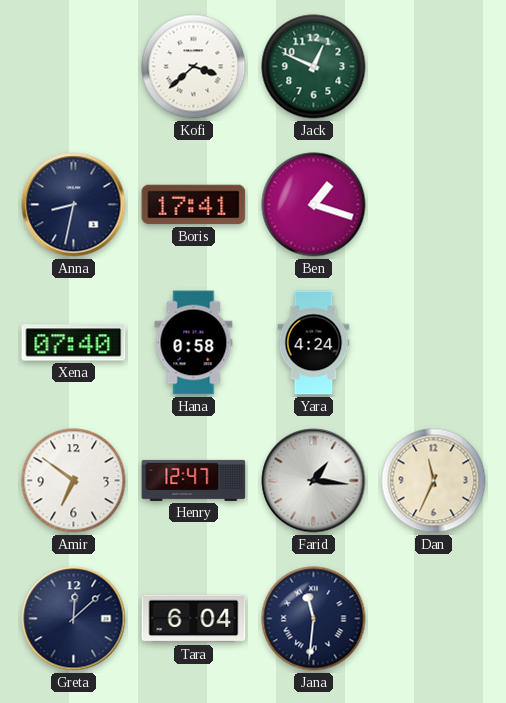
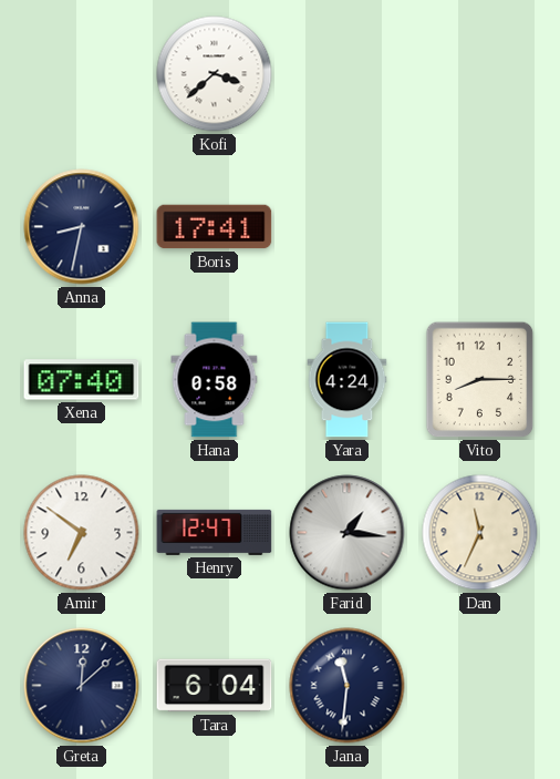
Jack: 12:49 -> none
Ben: 1:18 -> none
Vito: none -> 8:15
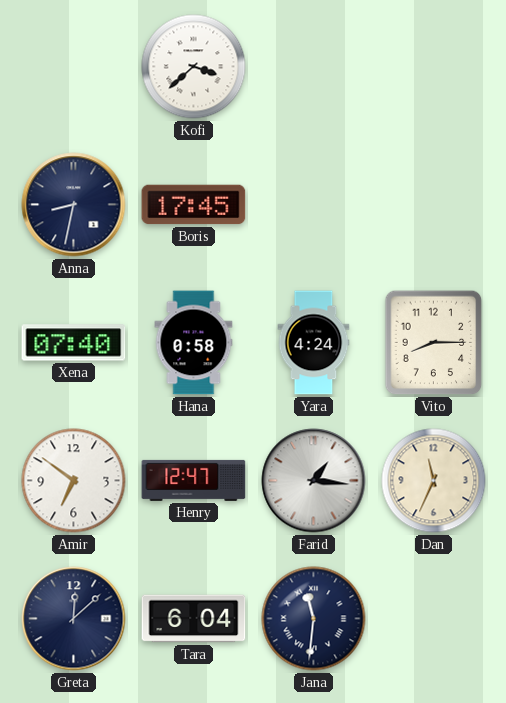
Boris: 17:41 -> 17:45
